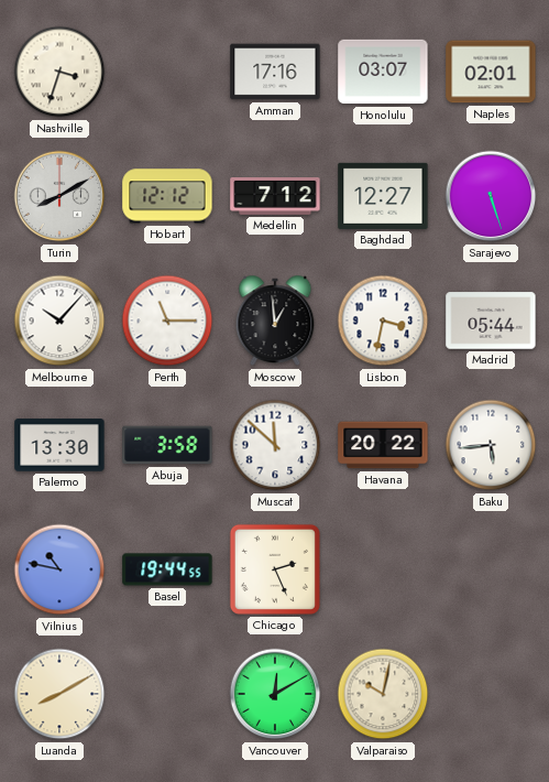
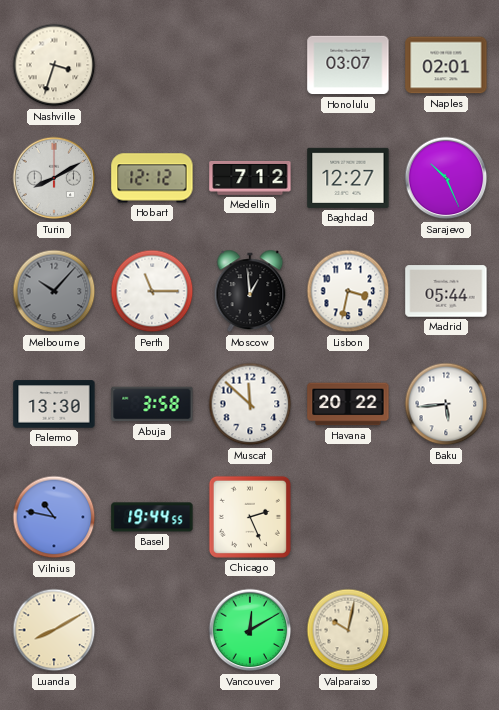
Amman: 17:16 -> none
Sarajevo: 5:27 -> 10:26
Melbourne dial: white -> grey
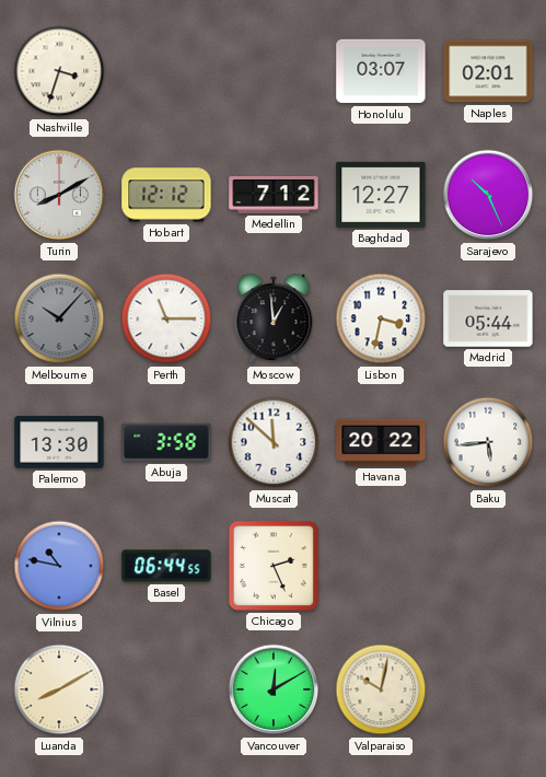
Basel: 19:44 -> 06:44
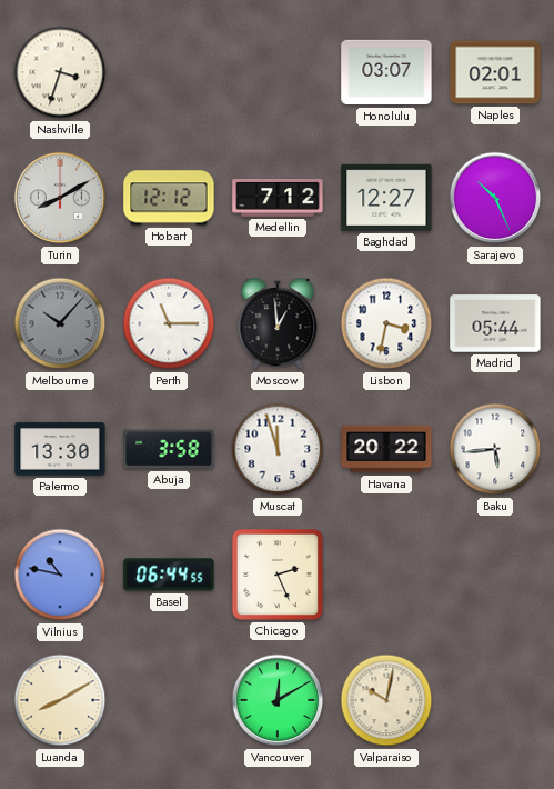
Muscat: 11:52 -> 11:57
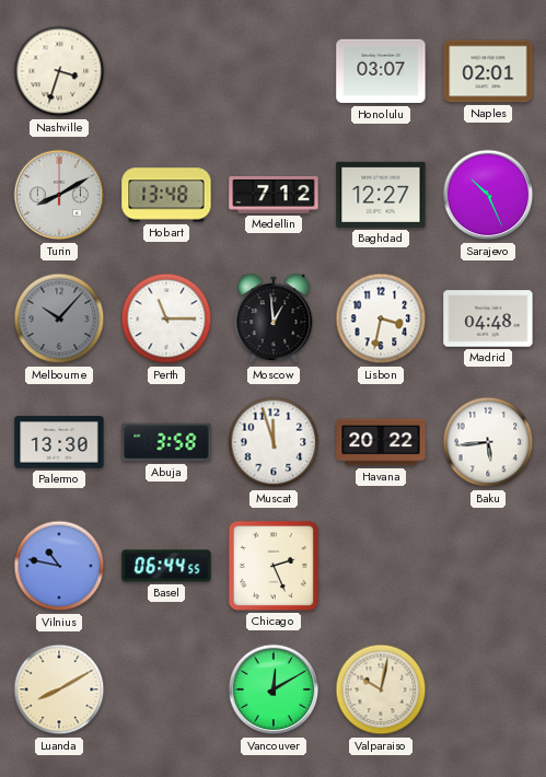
Hobart: 12:12 -> 13:48
Madrid: 05:44 -> 04:48
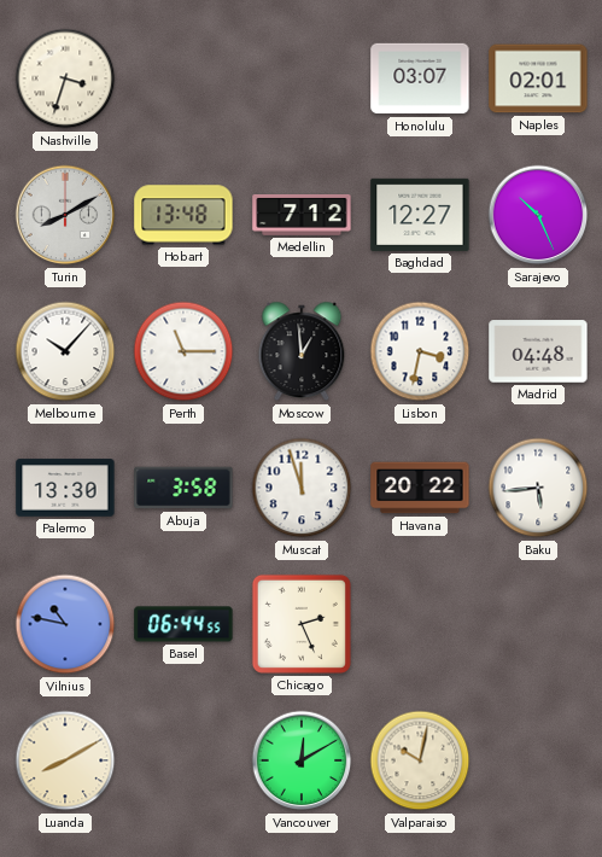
Melbourne dial: grey -> white
